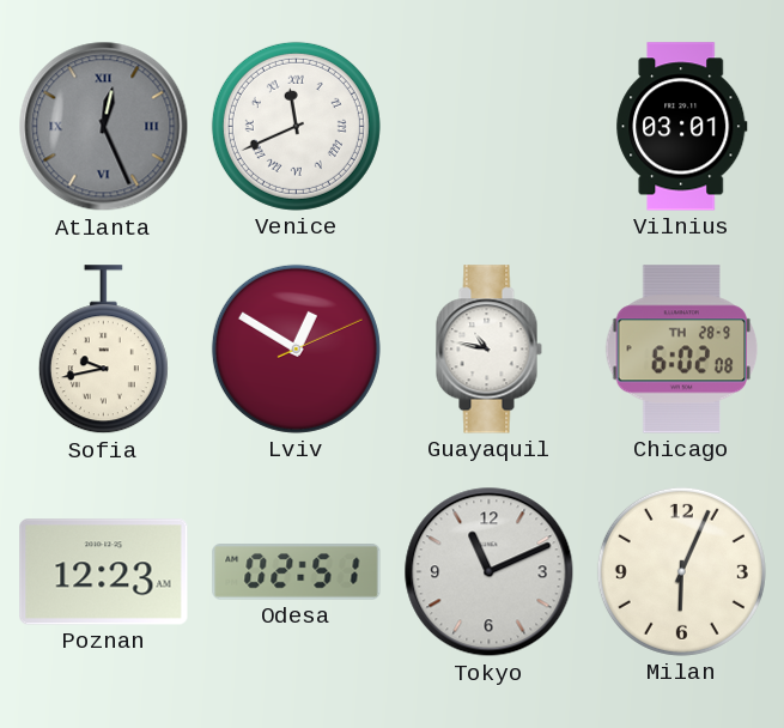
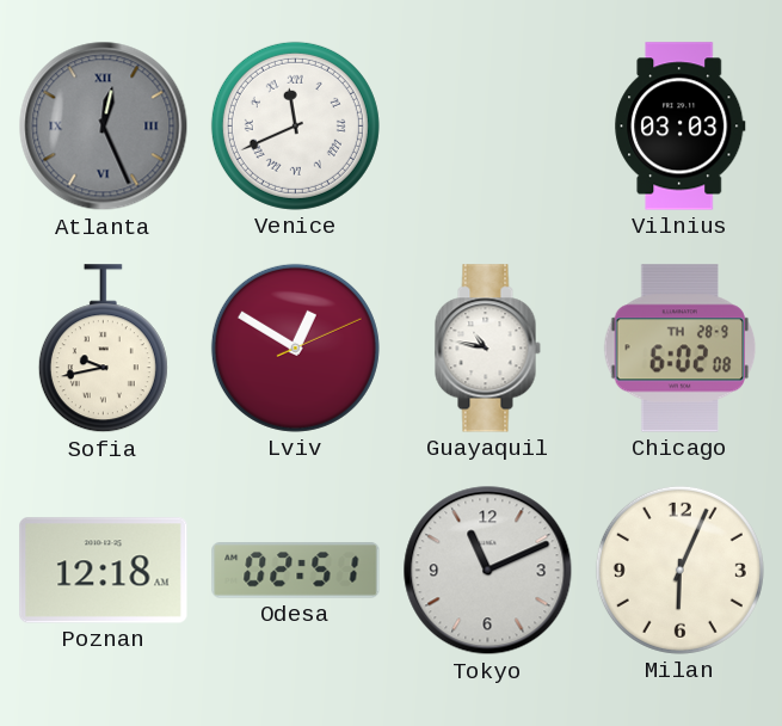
Vilnius: 03:01 -> 03:03
Poznan: 12:23 -> 12:18
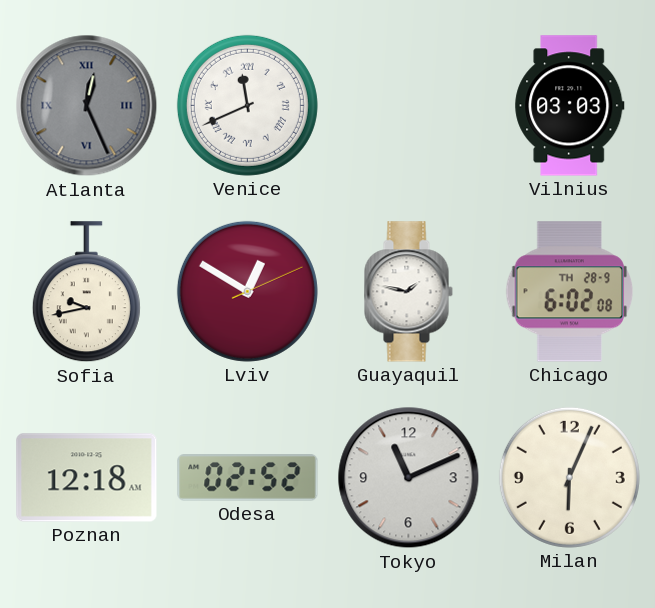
Guayaquil: 10:47 -> 1:47
Odesa: 02:51 -> 02:52
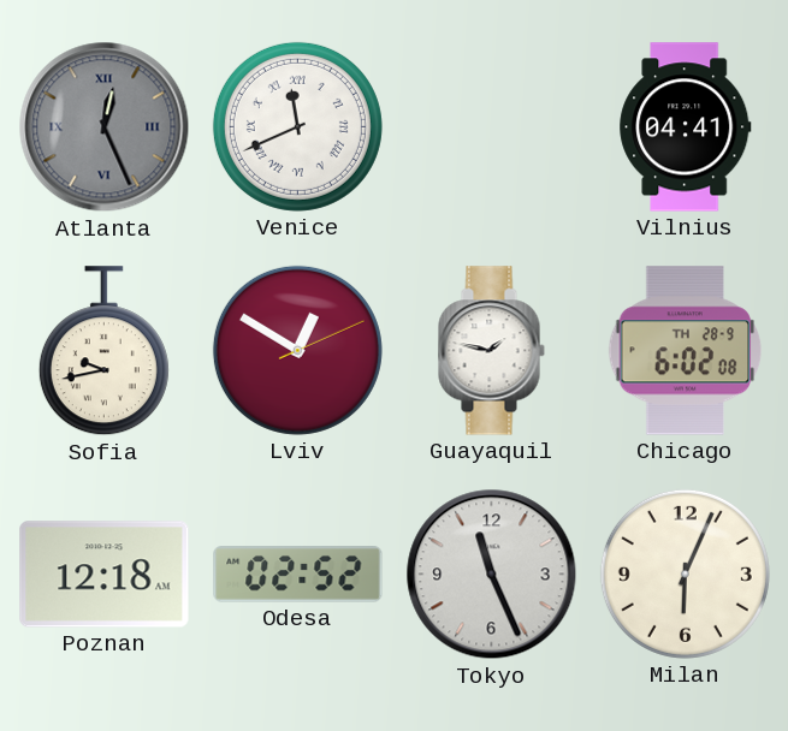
Vilnius: 03:03 -> 04:41
Tokyo: 11:11 -> 11:26
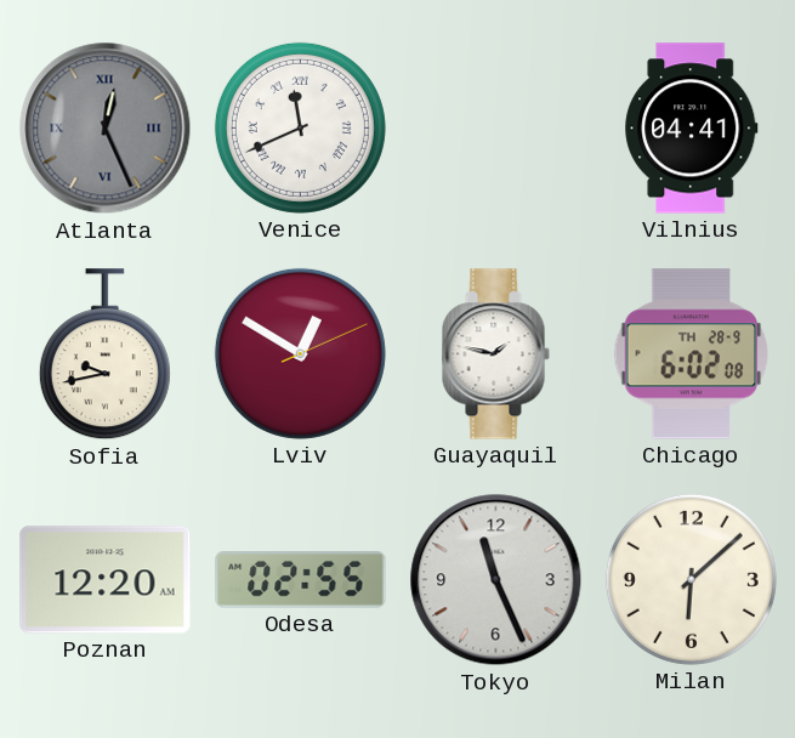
Poznan: 12:18 -> 12:20
Odesa: 02:52 -> 02:55
Milan: 6:04 -> 6:08
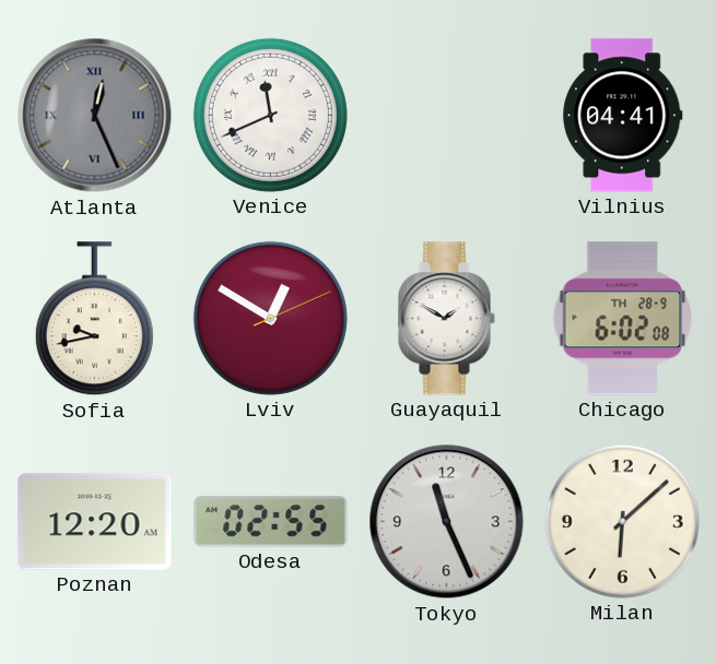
Guayaquil: 1:47 -> 1:50
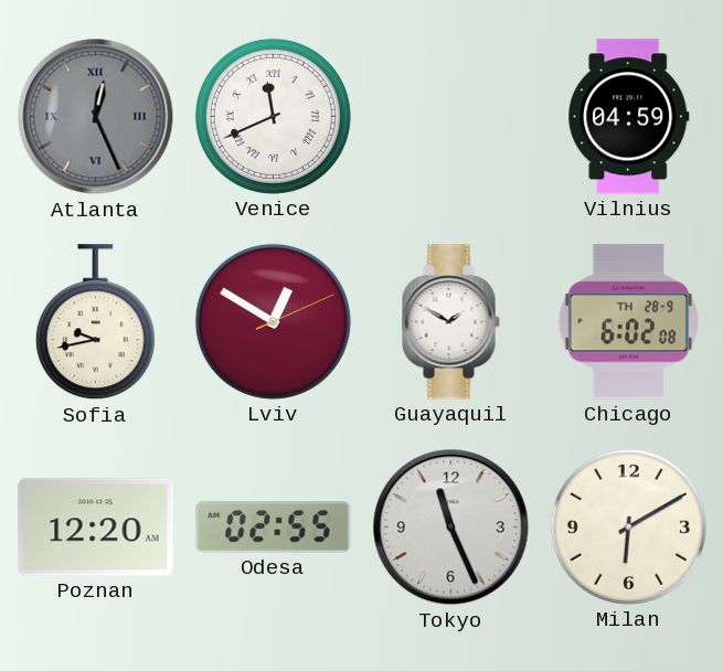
Vilnius: 04:41 -> 04:59
Milan: 6:08 -> 6:10
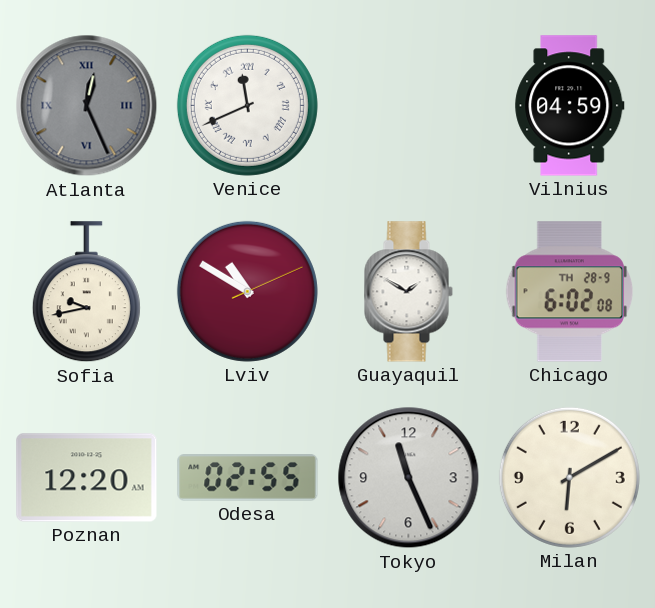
Lviv: 12:50 -> 10:50
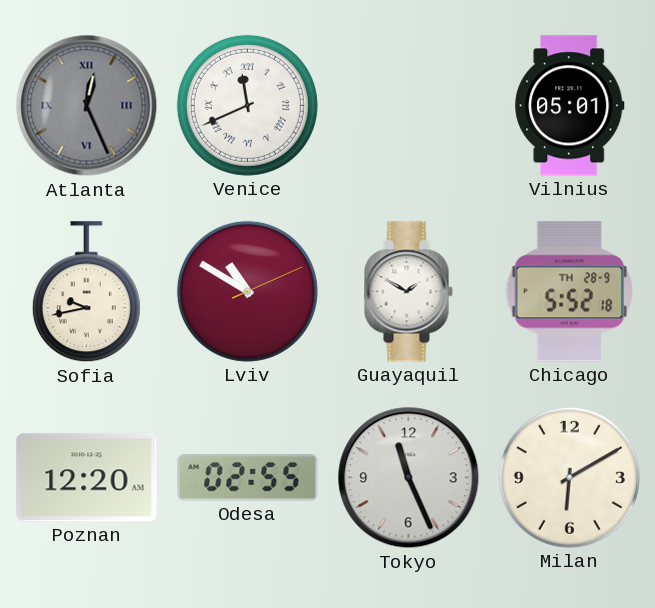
Vilnius: 04:59 -> 05:01
Chicago: 6:02 -> 5:52
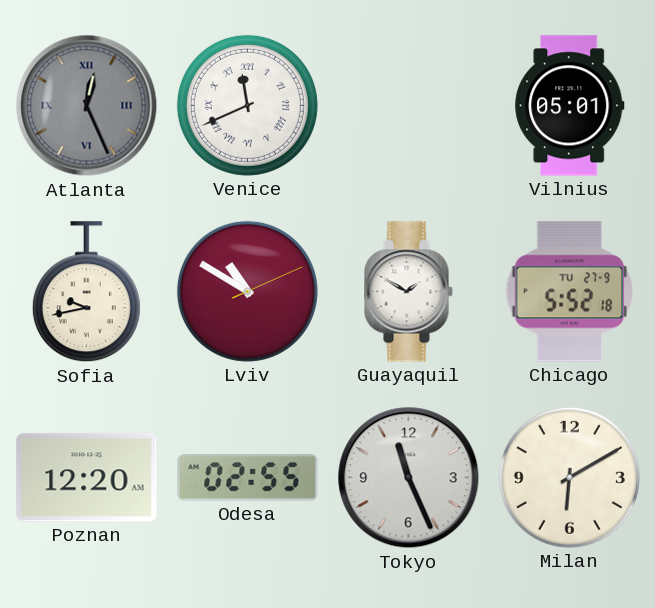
Chicago date: TH 28-9 -> TU 27-9
